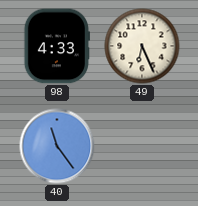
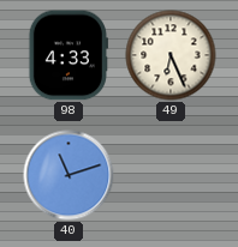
40: 11:24 -> 11:12
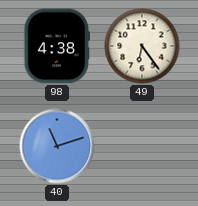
98: 4:33 -> 4:38
49: 6:26 -> 6:24
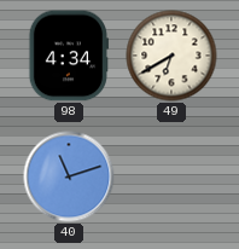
98: 4:38 -> 4:34
49: 6:24 -> 6:40
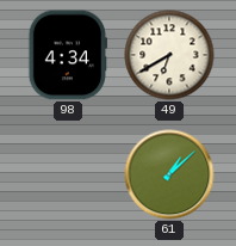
40: 11:12 -> none
61: none -> 1:08
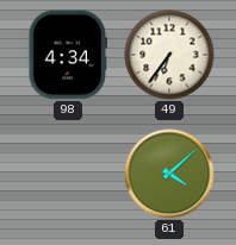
49: 6:40 -> 6:36
61: 1:08 -> 4:08
